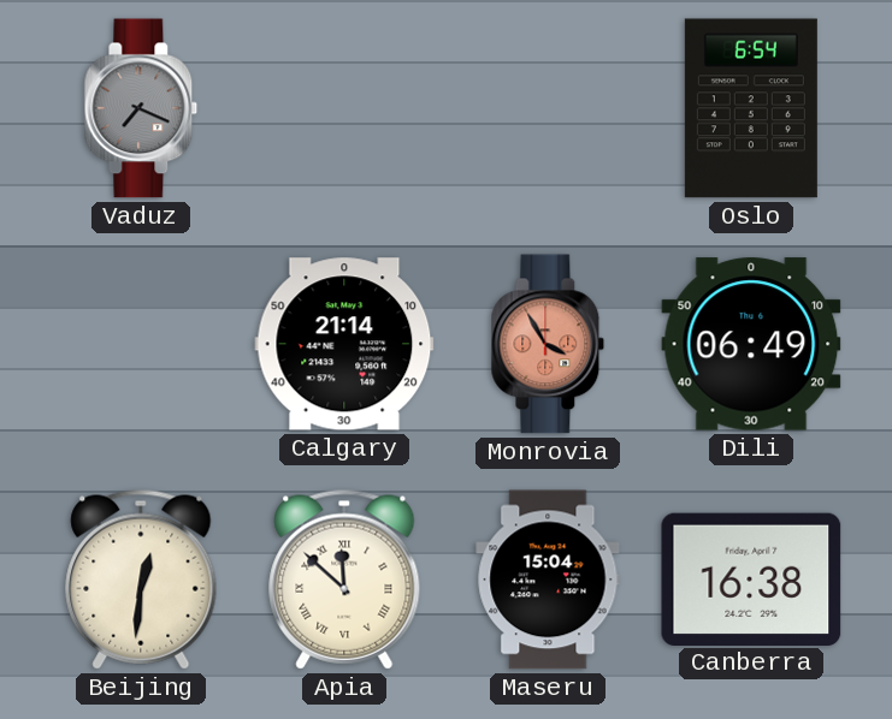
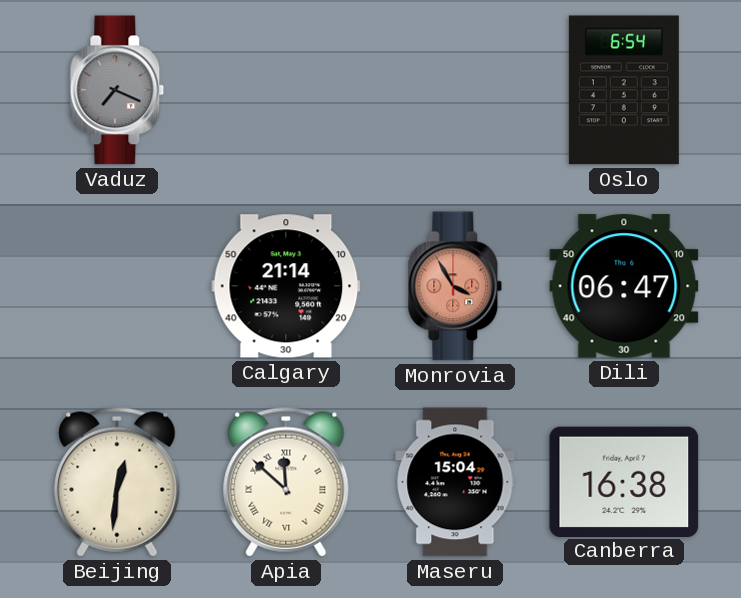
Dili: 06:49 -> 06:47
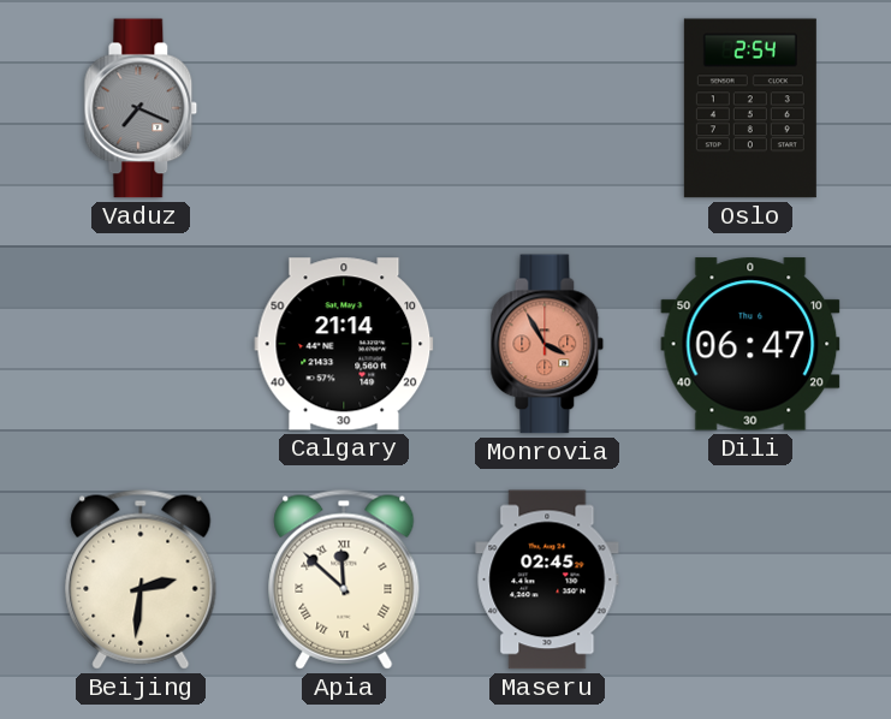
Oslo: 6:54 -> 2:54
Beijing: 12:31 -> 2:31
Maseru: 15:04 -> 02:45
Canberra: 16:38 -> none
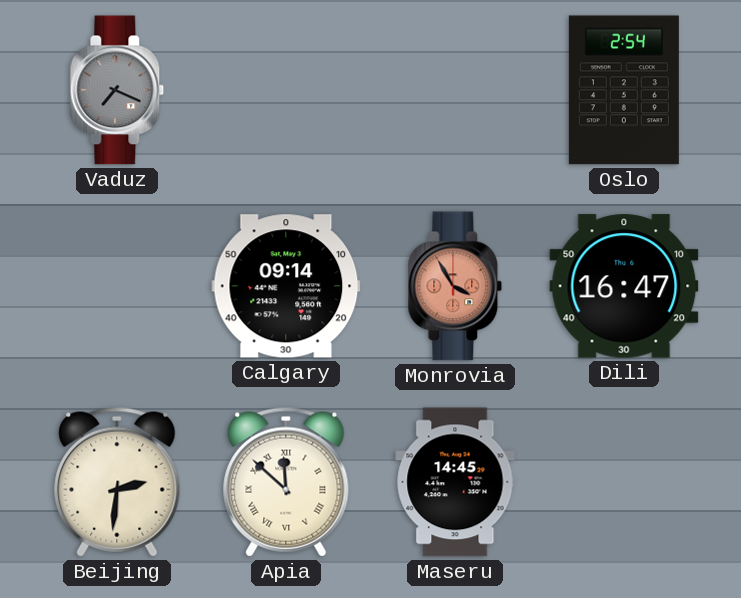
Calgary: 21:14 -> 09:14
Dili: 06:47 -> 16:47
Maseru: 02:45 -> 14:45
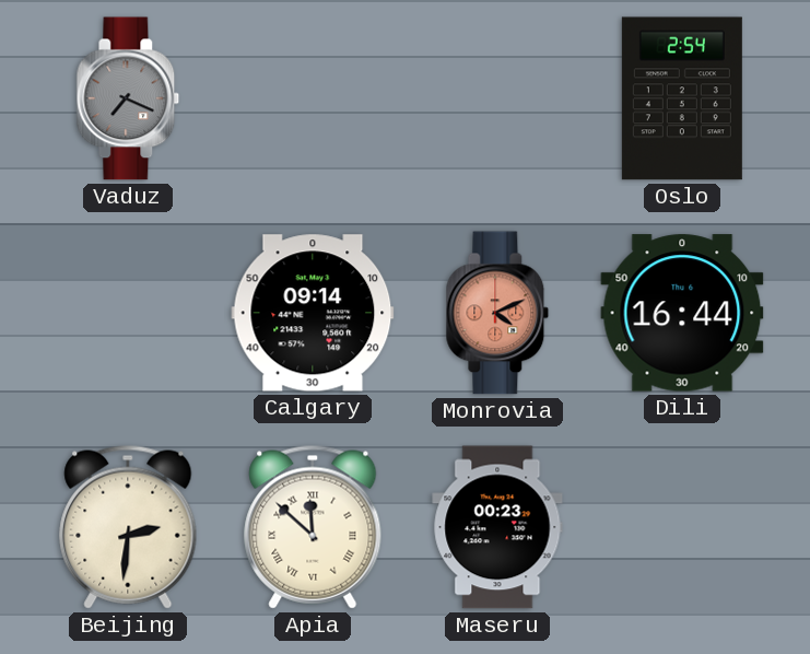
Monrovia: 3:55 -> 4:11
Dili: 16:47 -> 16:44
Maseru: 14:45 -> 00:23
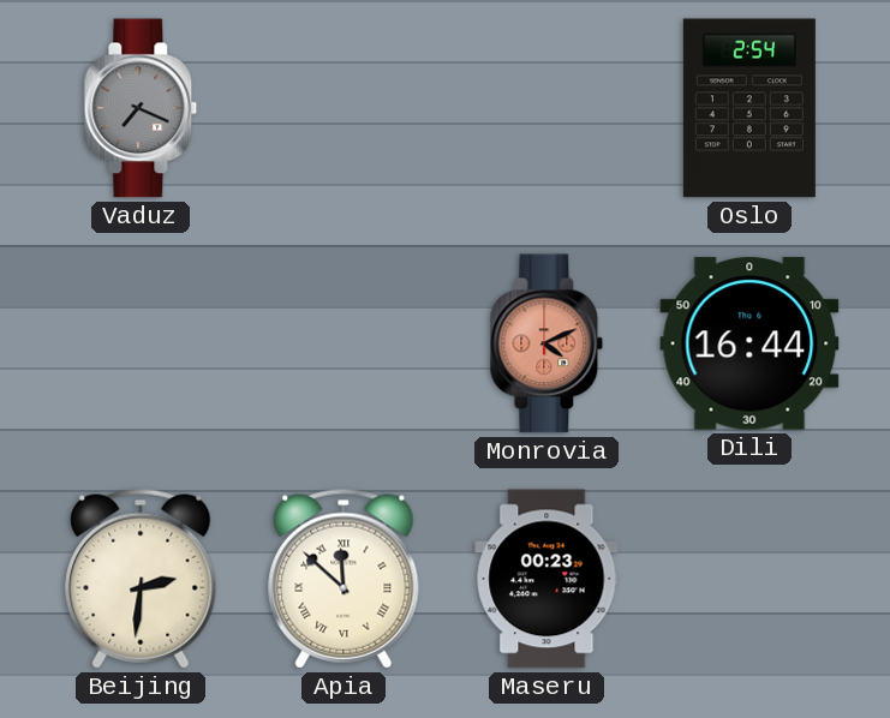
Calgary: 09:14 -> none
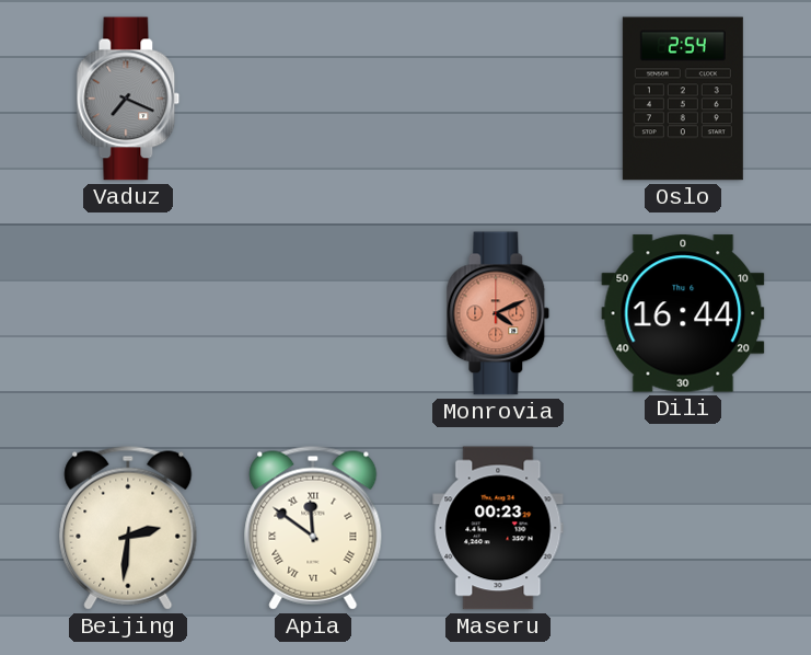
Apia: 11:52 -> 11:51
